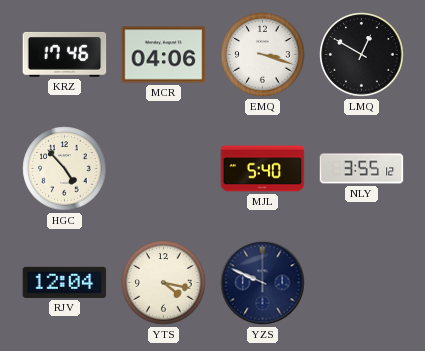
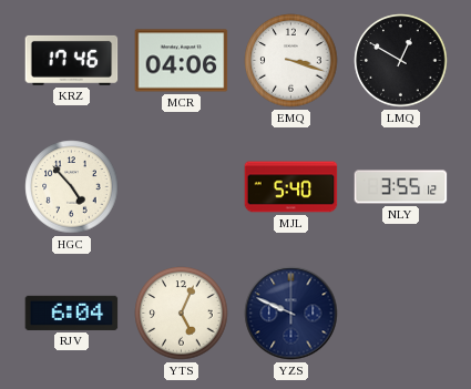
RJV: 12:04 -> 6:04
YTS: 4:17 -> 5:04
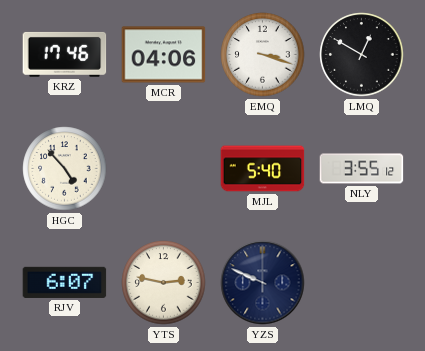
RJV: 6:04 -> 6:07
YTS: 5:04 -> 2:47
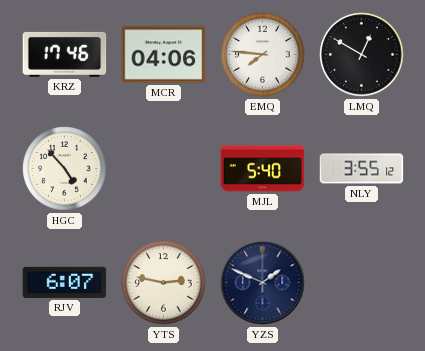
EMQ: 3:18 -> 7:46
YZS: 9:49 -> 1:49
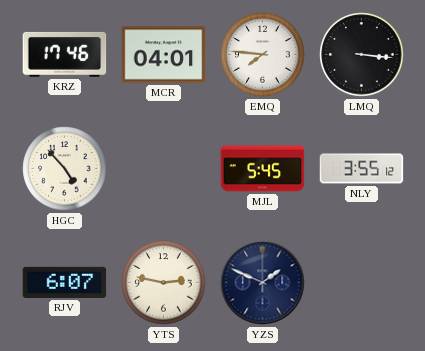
MCR: 04:06 -> 04:01
LMQ: 12:50 -> 3:16
MJL: 5:40 -> 5:45
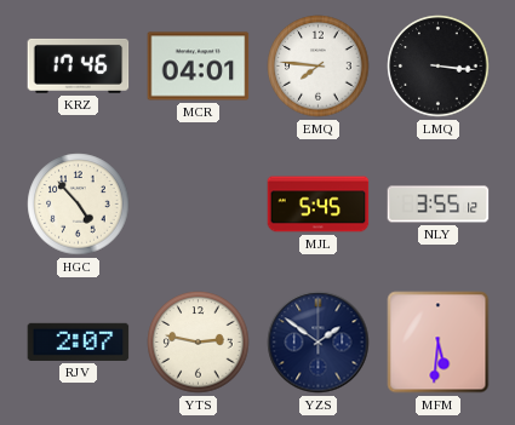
RJV: 6:07 -> 2:07
YZS: 1:49 -> 1:51
MFM: none -> 5:31
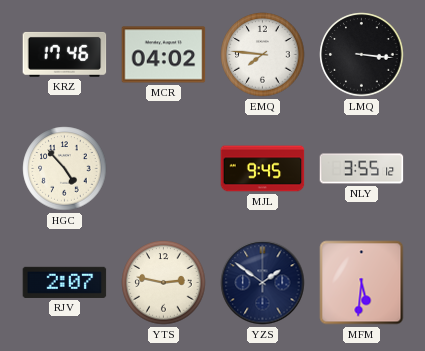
MCR: 04:01 -> 04:02
MJL: 5:45 -> 9:45
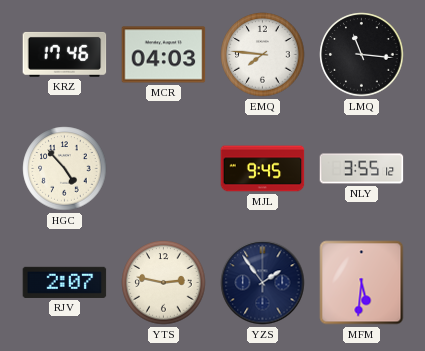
MCR: 04:02 -> 04:03
LMQ: 3:16 -> 11:16
YZS: 1:51 -> 1:54
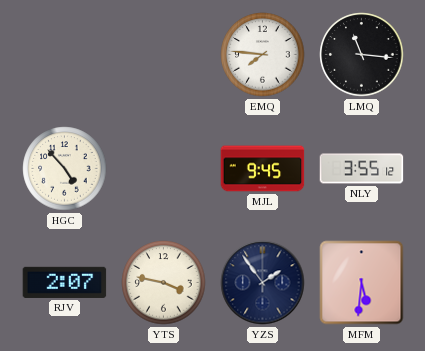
KRZ: 17:46 -> none
MCR: 04:03 -> none
YTS: 2:47 -> 3:47
